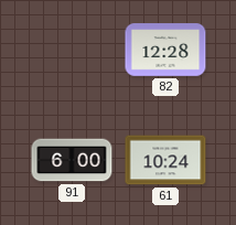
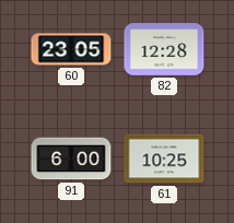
60: none -> 23:05
61: 10:24 -> 10:25
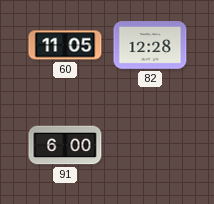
60: 23:05 -> 11:05
61: 10:25 -> none
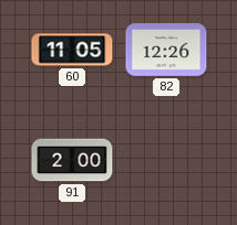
82: 12:28 -> 12:26
91: 6:00 -> 2:00
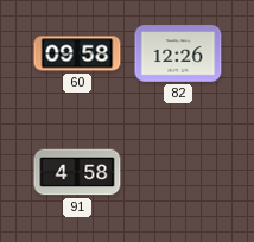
60: 11:05 -> 09:58
91: 2:00 -> 4:58
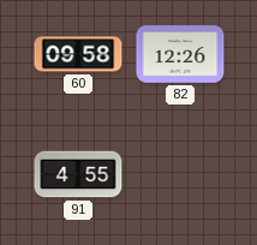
91: 4:58 -> 4:55
